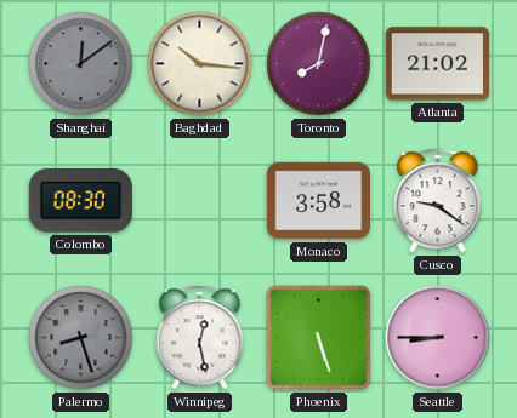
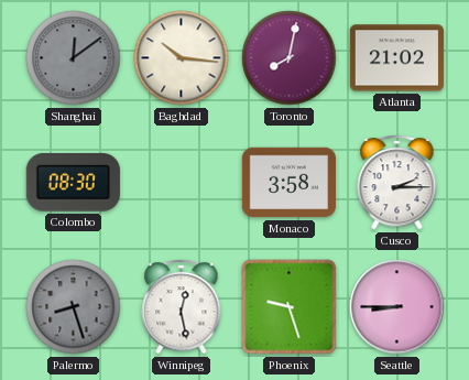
Cusco: 9:21 -> 2:15
Phoenix: 5:27 -> 9:27
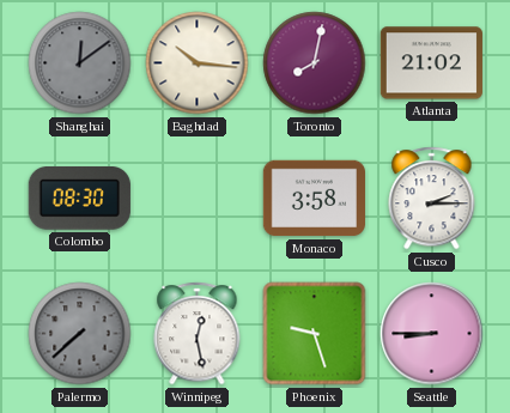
Palermo: 8:27 -> 7:38
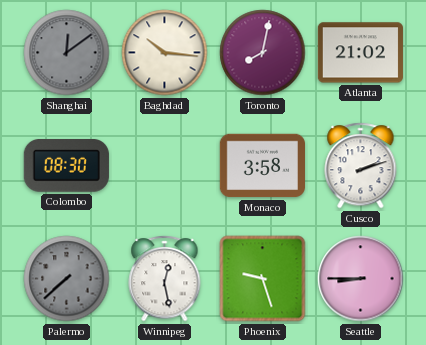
Cusco: 2:15 -> 2:12
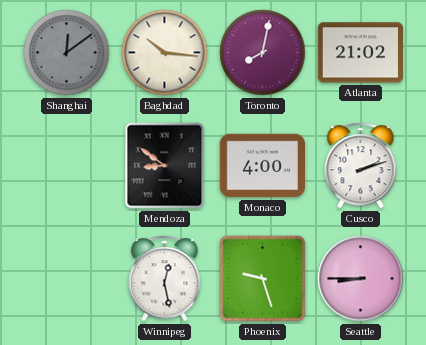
Colombo: 08:30 -> none
Mendoza: none -> 8:51
Monaco: 3:58 -> 4:00
Palermo: 7:38 -> none
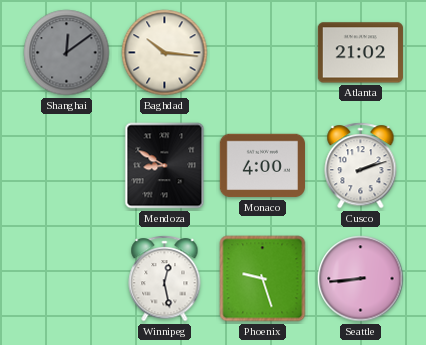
Toronto: 8:02 -> none
Mendoza: 8:51 -> 8:50
Seattle: 8:45 -> 8:44
